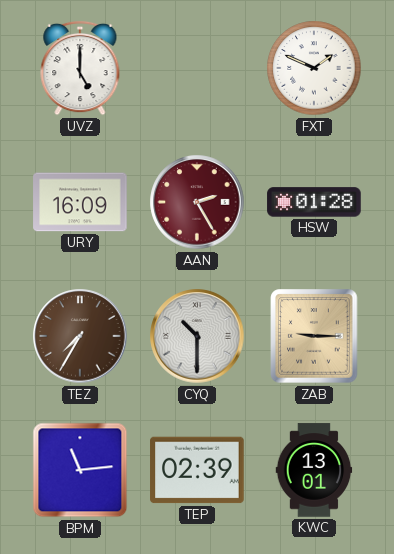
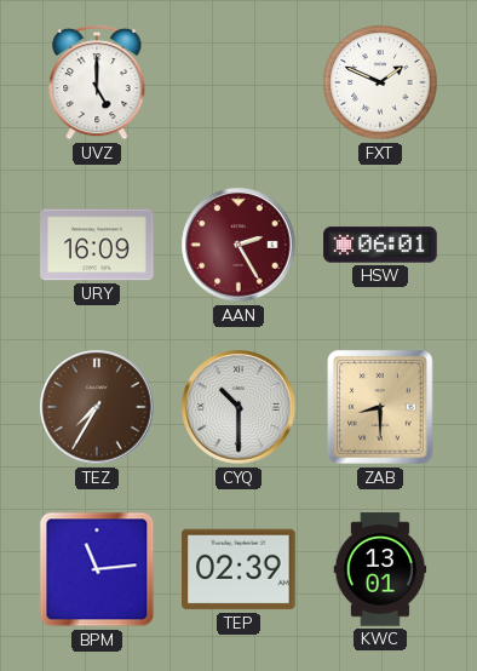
HSW: 01:28 -> 06:01
ZAB: 9:15 -> 8:30
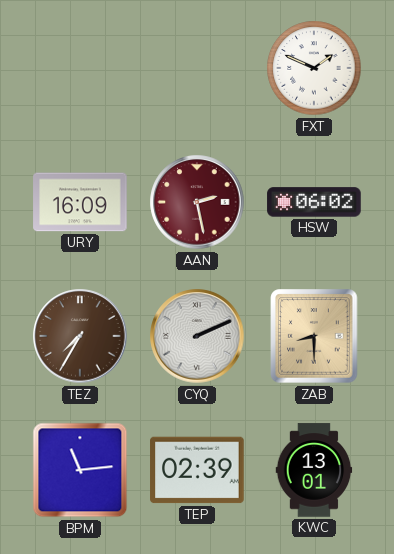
UVZ: 5:00 -> none
AAN: 2:25 -> 2:28
HSW: 06:01 -> 06:02
CYQ: 10:30 -> 2:11
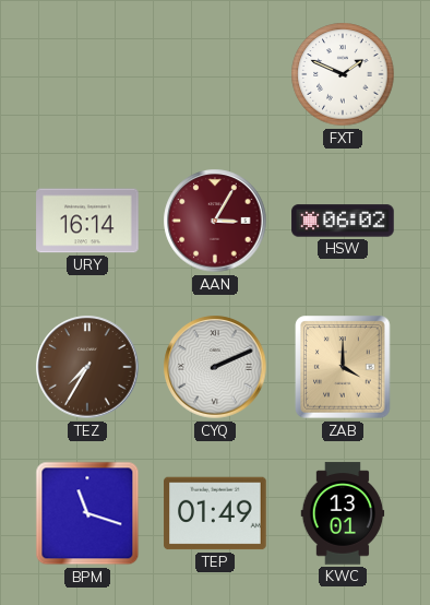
URY: 16:09 -> 16:14
AAN: 2:28 -> 3:05
ZAB: 8:30 -> 4:00
BPM: 11:14 -> 11:18
TEP: 02:39 -> 01:49
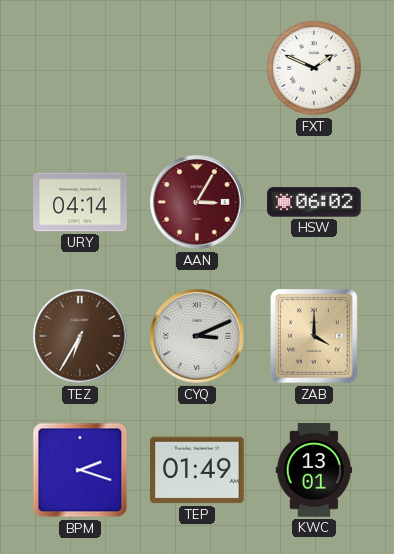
URY: 16:14 -> 04:14
TEZ: 7:35 -> 6:35
CYQ: 2:11 -> 3:11
BPM: 11:18 -> 2:18
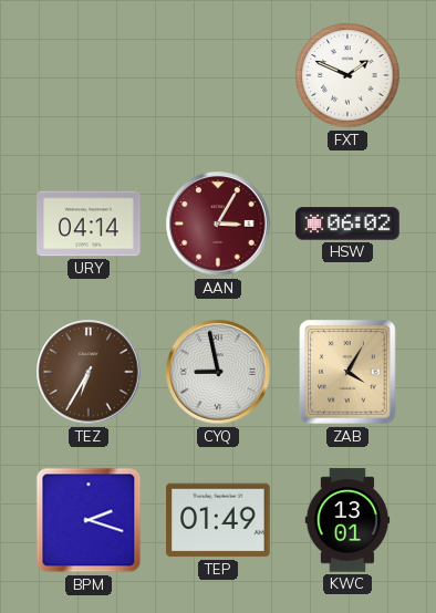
CYQ: 3:11 -> 8:58
ZAB: 4:00 -> 4:05
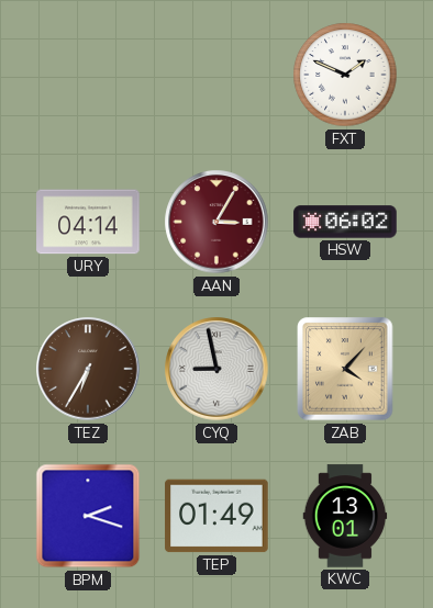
ZAB: 4:05 -> 4:07
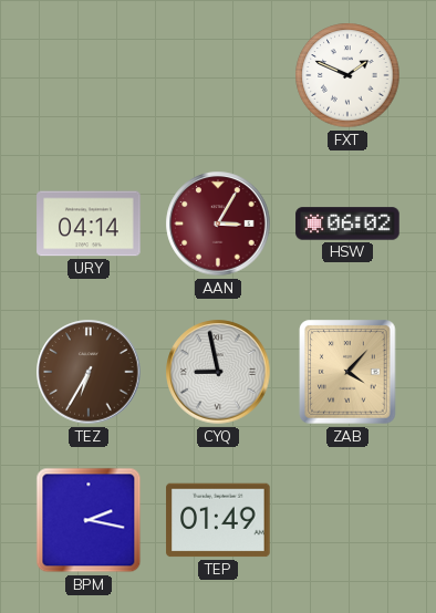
BPM: 2:18 -> 2:17
KWC: 13:01 -> none
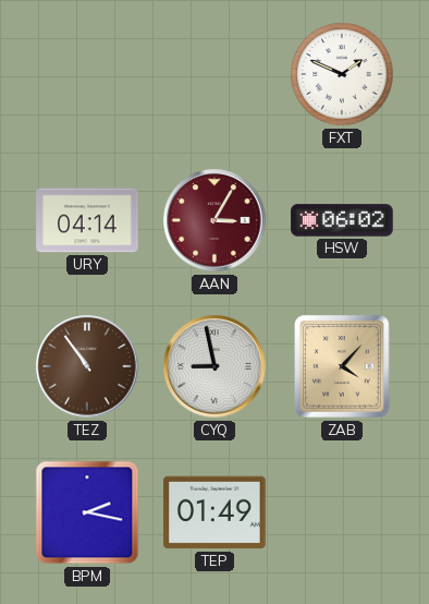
TEZ: 6:35 -> 10:54
